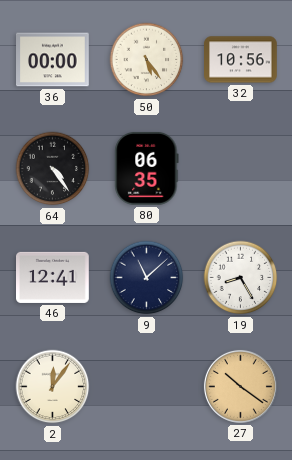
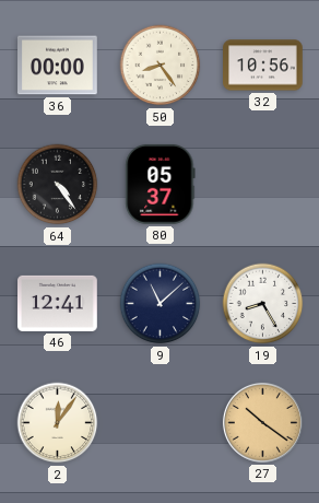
50: 5:24 -> 8:24
80: 06:35 -> 05:37
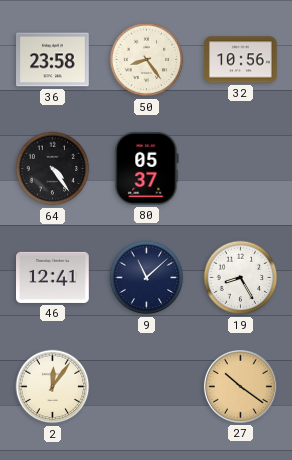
36: 00:00 -> 23:58
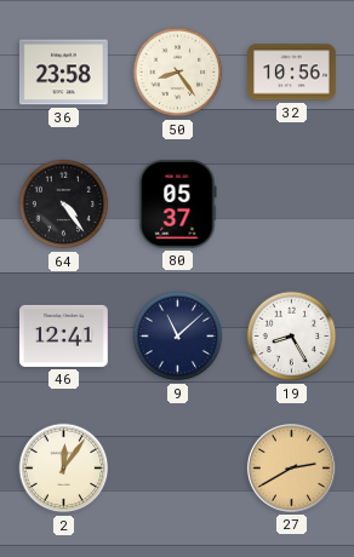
27: 10:21 -> 2:40
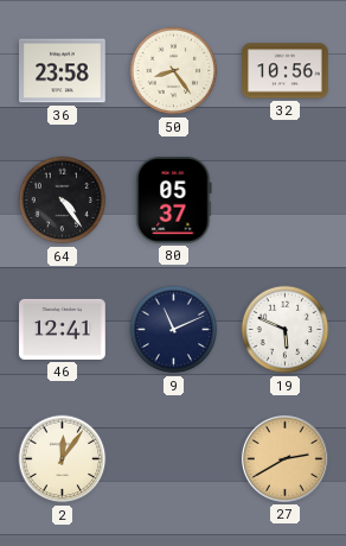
9: 11:08 -> 11:11
19: 8:25 -> 5:49
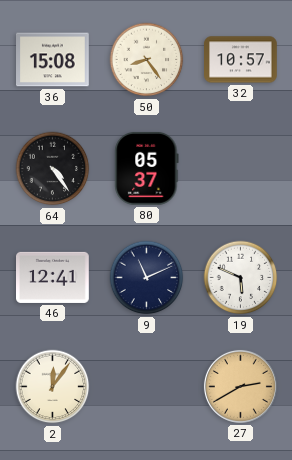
36: 23:58 -> 15:08
32: 10:56 -> 10:57
